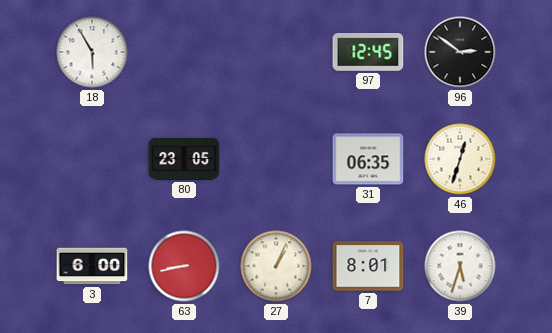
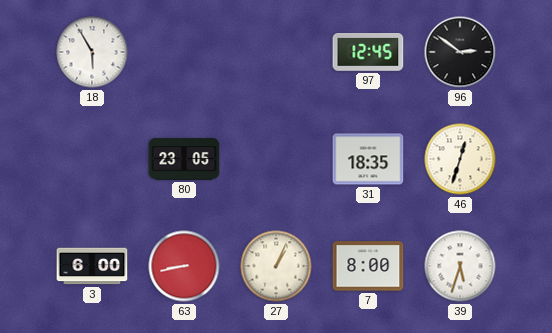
31: 06:35 -> 18:35
7: 8:01 -> 8:00
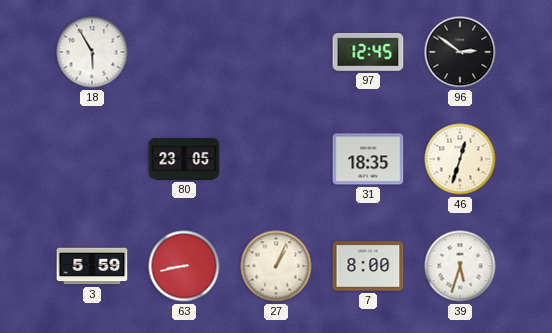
3: 6:00 -> 5:59
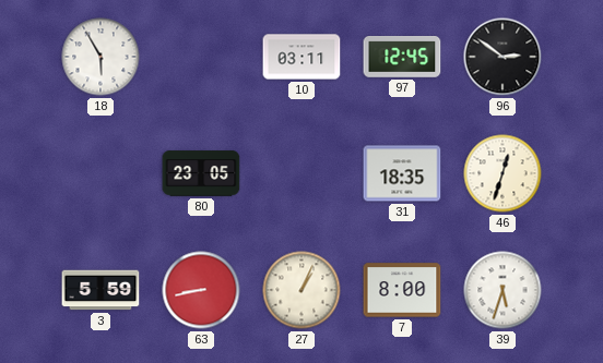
10: none -> 03:11
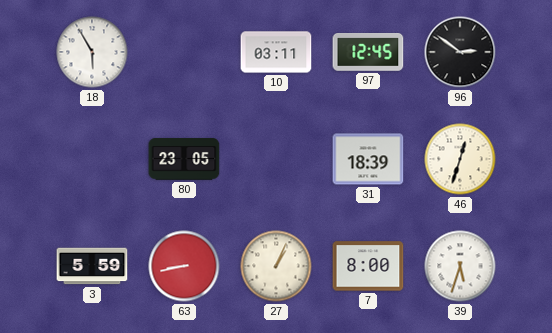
31: 18:35 -> 18:39
